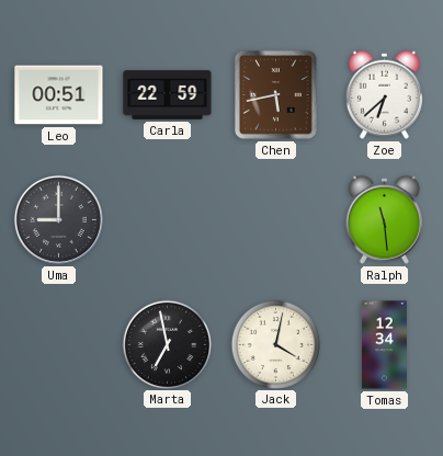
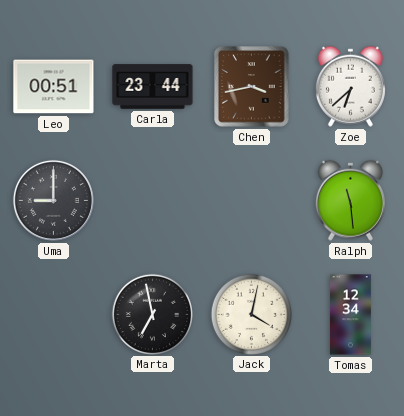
Carla: 22:59 -> 23:44
Chen: 5:43 -> 3:43
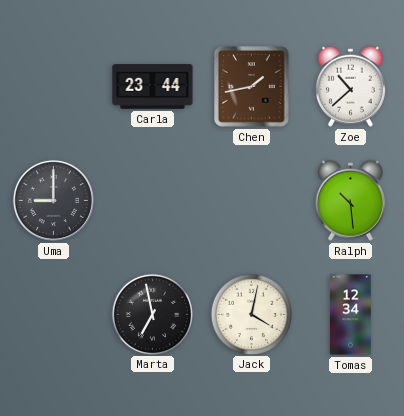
Leo: 00:51 -> none
Chen: 3:43 -> 1:43
Zoe: 6:38 -> 10:38
Ralph: 11:29 -> 10:29
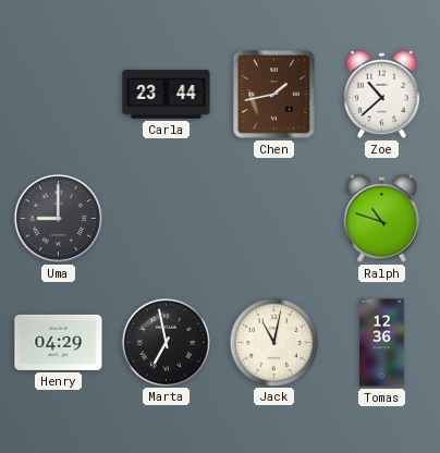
Ralph: 10:29 -> 10:48
Henry: none -> 04:29
Jack: 4:02 -> 11:02
Tomas: 12:34 -> 12:36
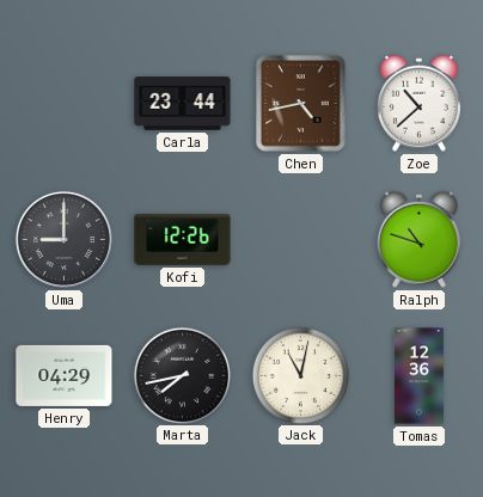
Chen: 1:43 -> 4:43
Kofi: none -> 12:26
Marta: 6:58 -> 7:43
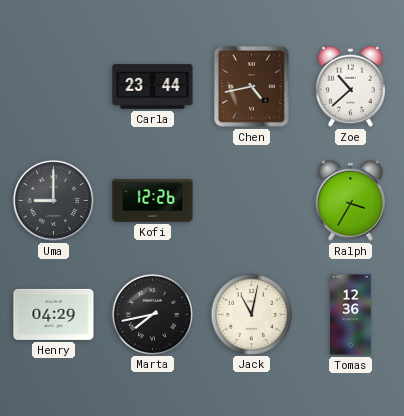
Ralph: 10:48 -> 3:35
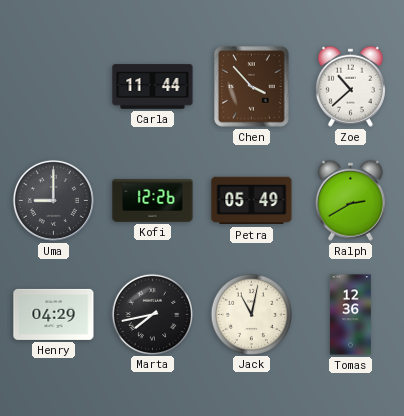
Carla: 23:44 -> 11:44
Chen: 4:43 -> 3:53
Petra: none -> 05:49
Ralph: 3:35 -> 2:40
